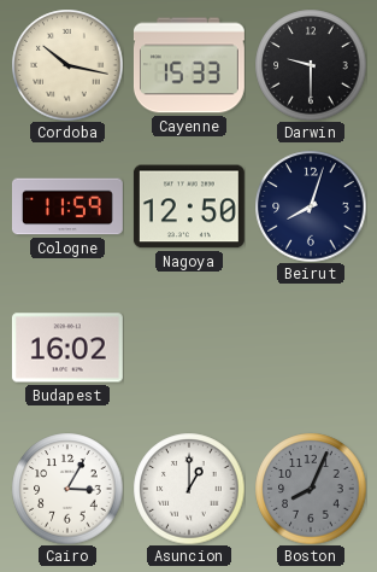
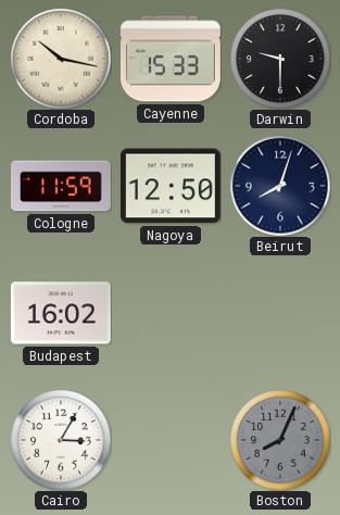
Asuncion: 1:00 -> none
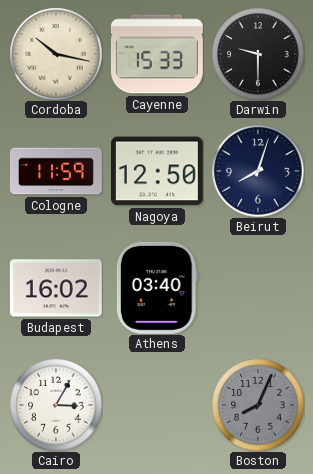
Athens: none -> 03:40
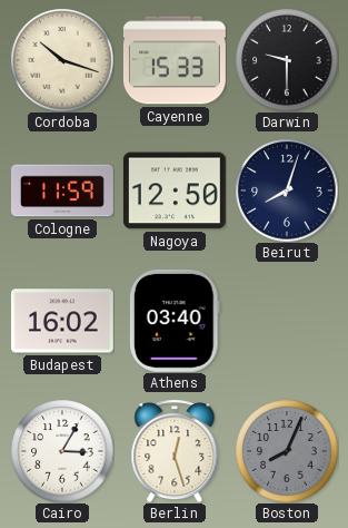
Cordoba: 10:17 -> 10:18
Berlin: none -> 12:27
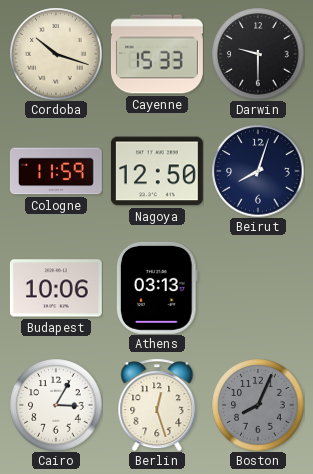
Budapest: 16:02 -> 10:06
Athens: 03:40 -> 03:13
